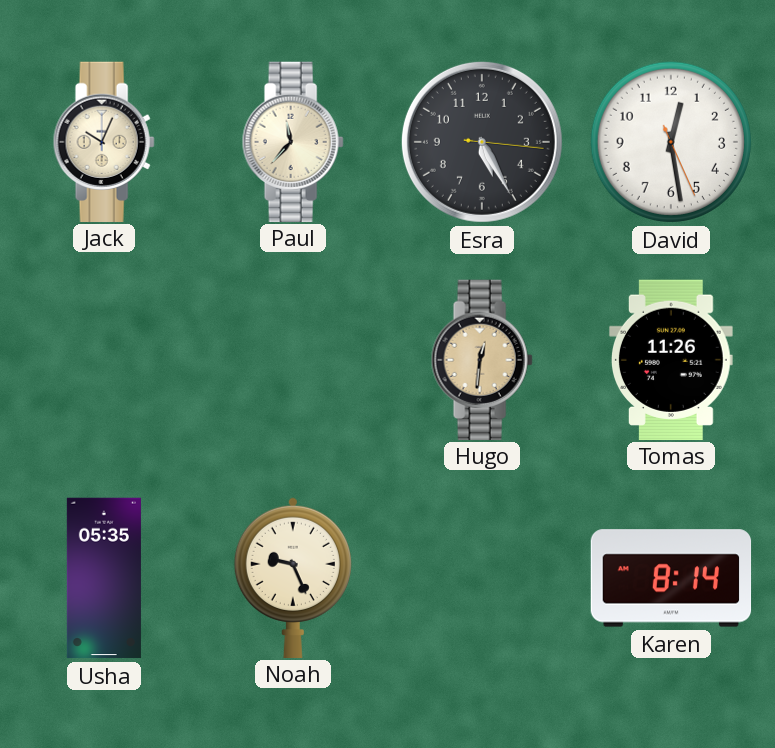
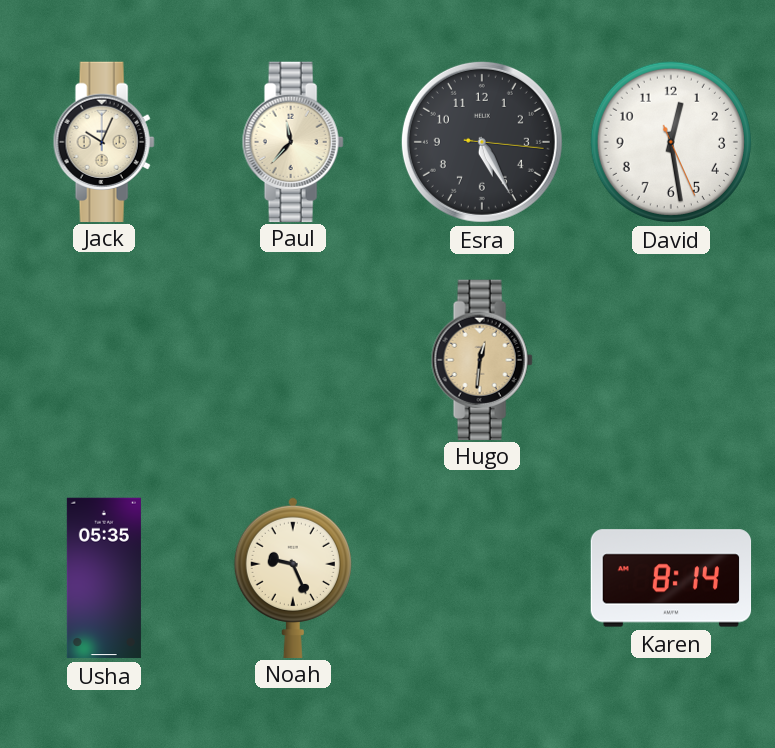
Tomas: 11:26 -> none
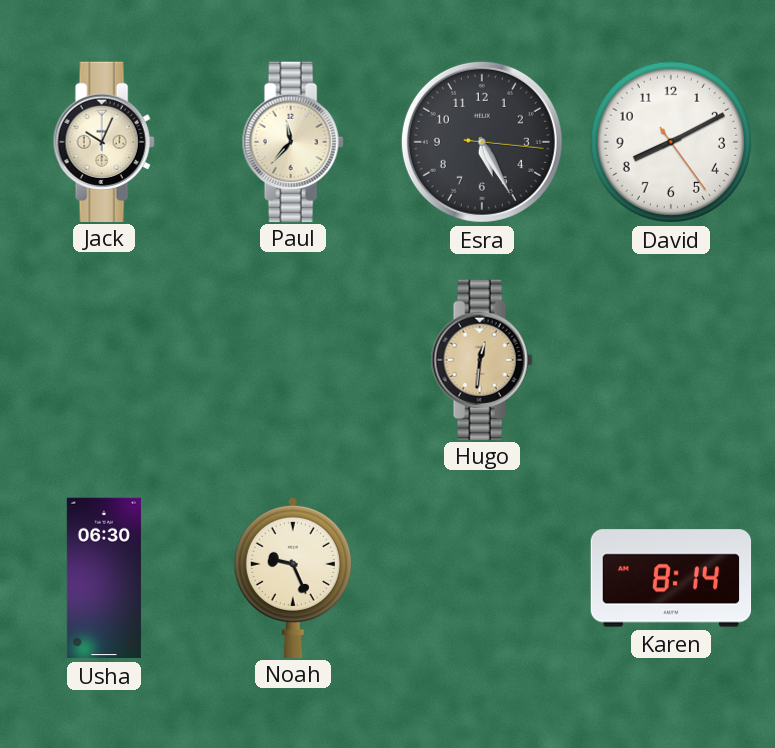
David: 12:28 -> 8:10
Usha: 05:35 -> 06:30
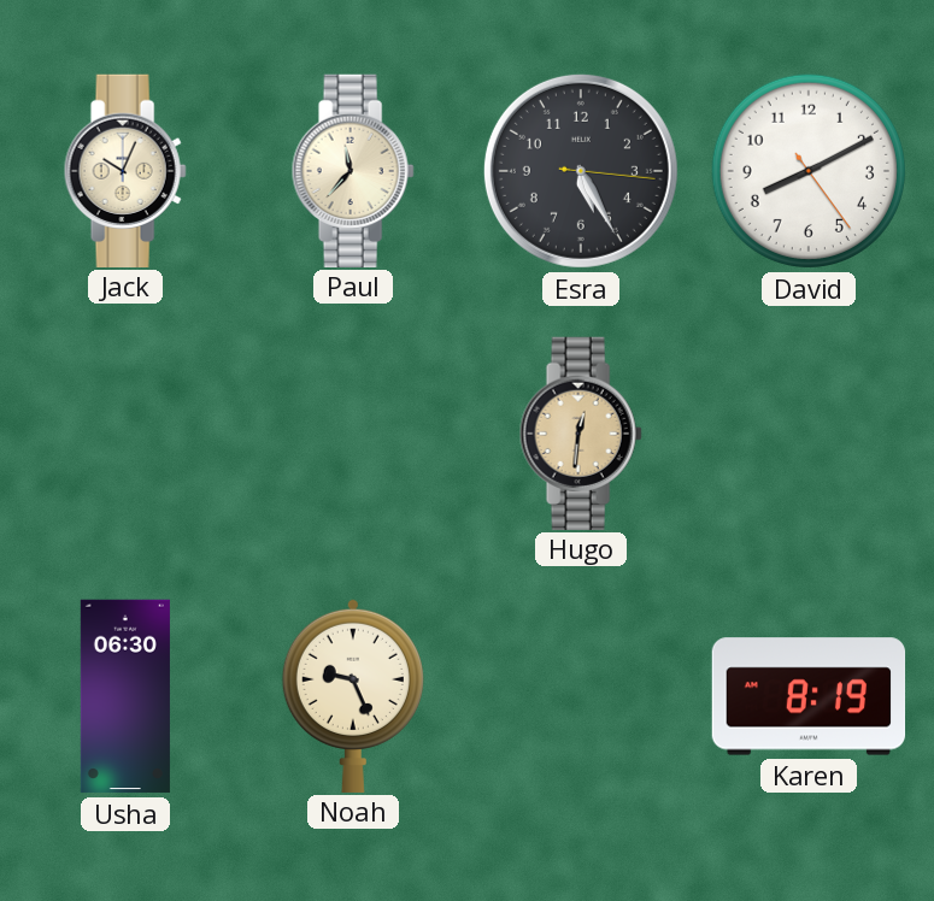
Karen: 8:14 -> 8:19
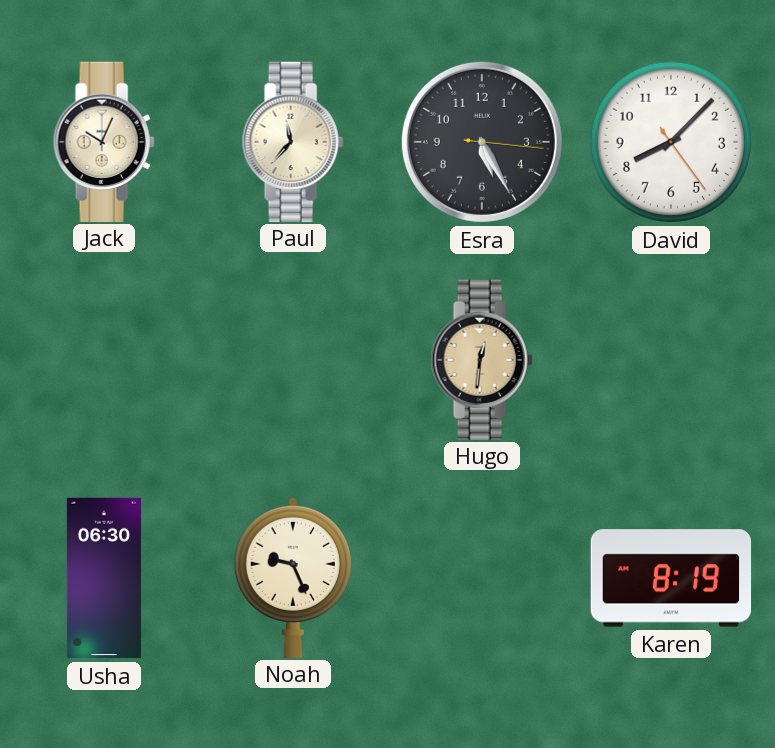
David: 8:10 -> 8:07
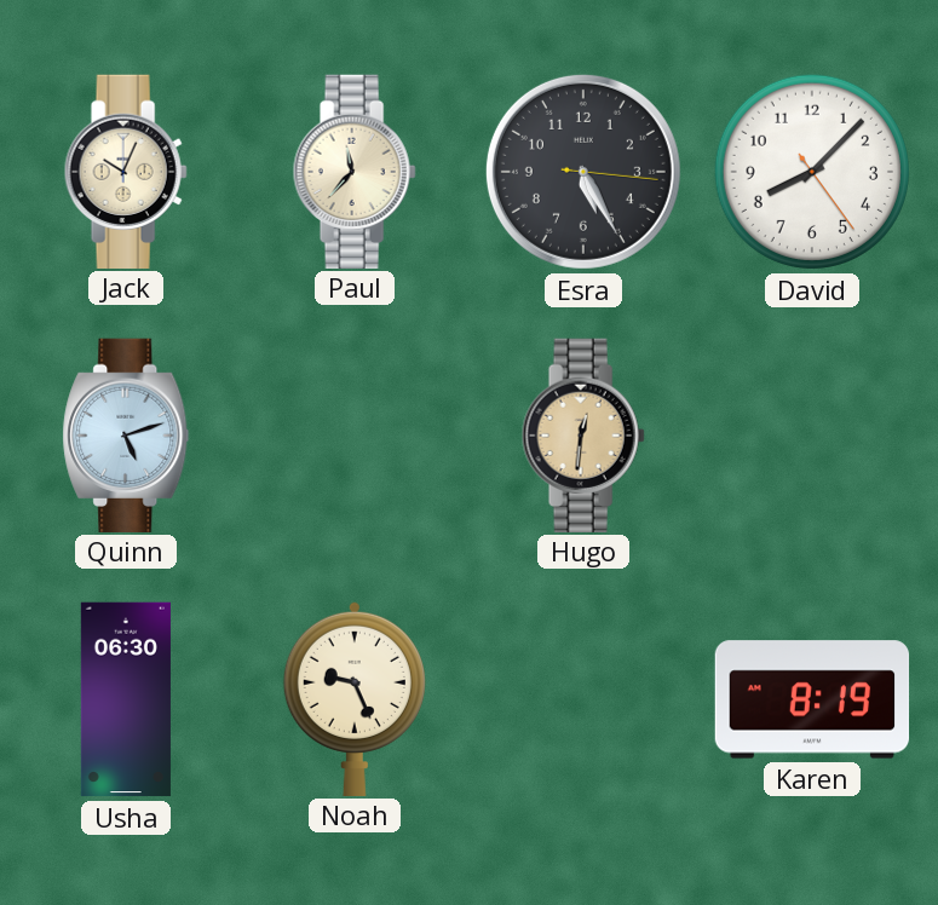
Quinn: none -> 5:12
